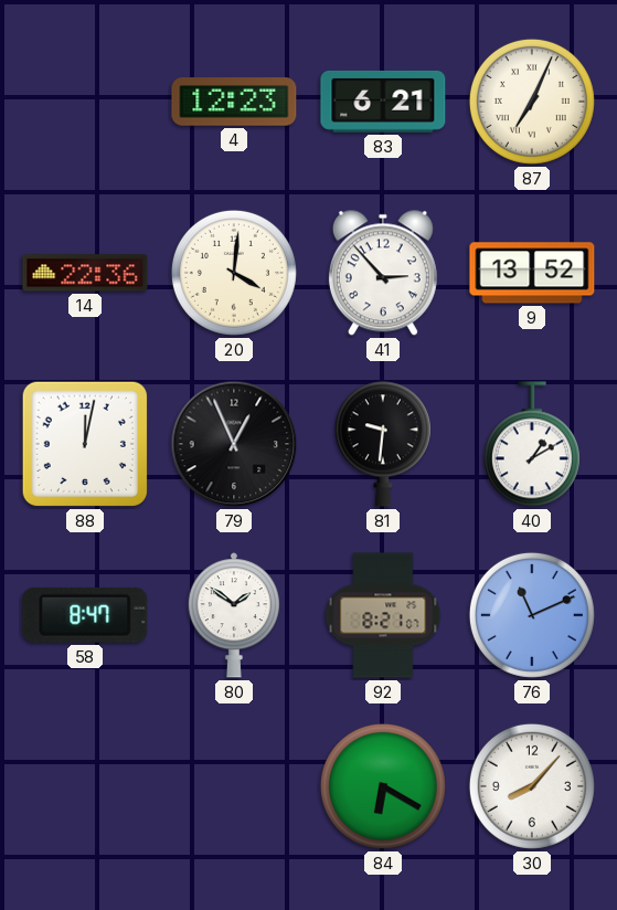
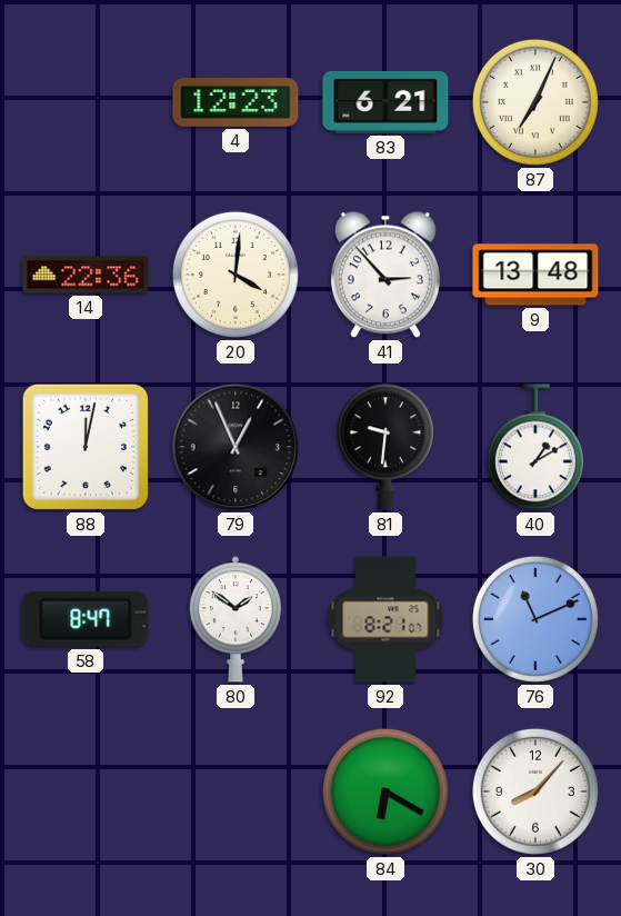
9: 13:52 -> 13:48
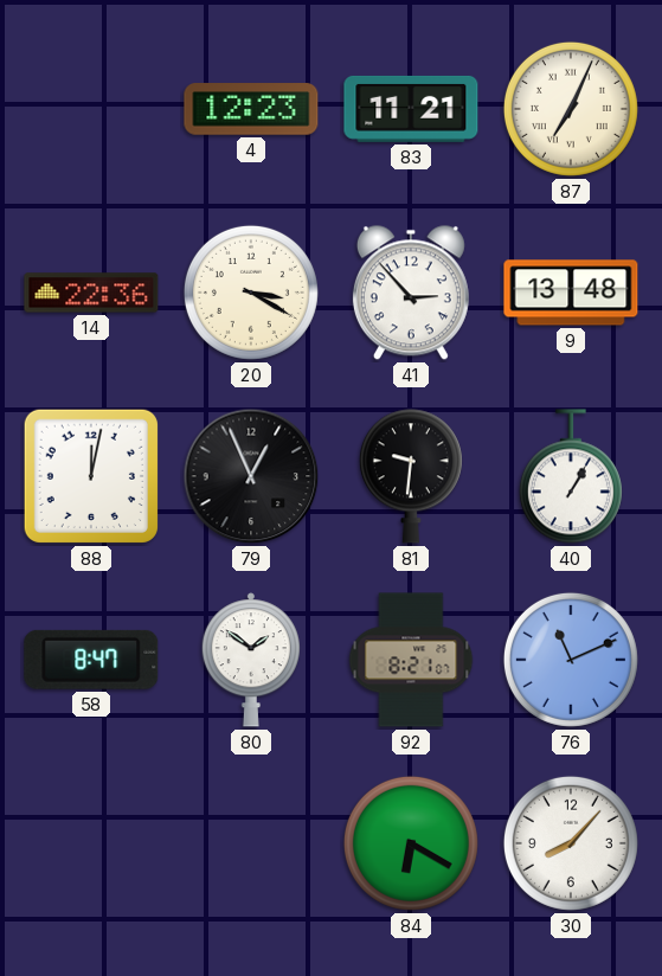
83: 6:21 -> 11:21
20: 4:01 -> 3:20
40: 1:10 -> 1:05
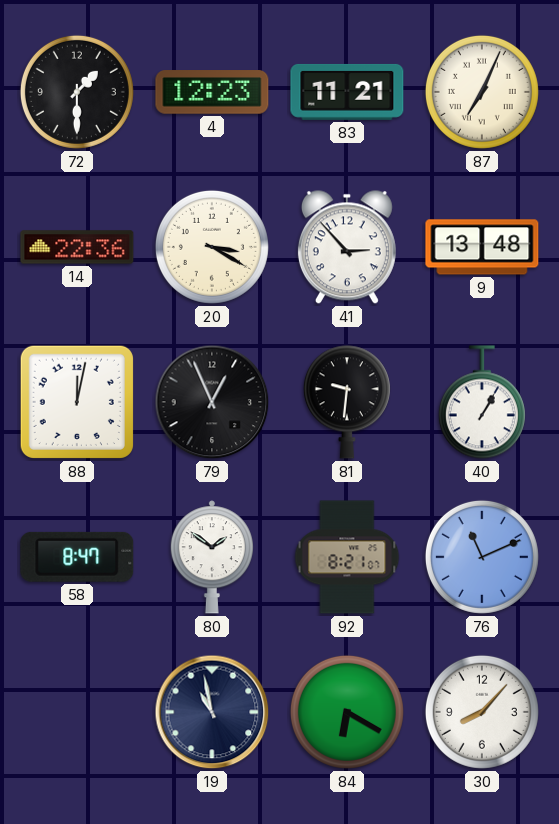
72: none -> 1:30
19: none -> 10:58
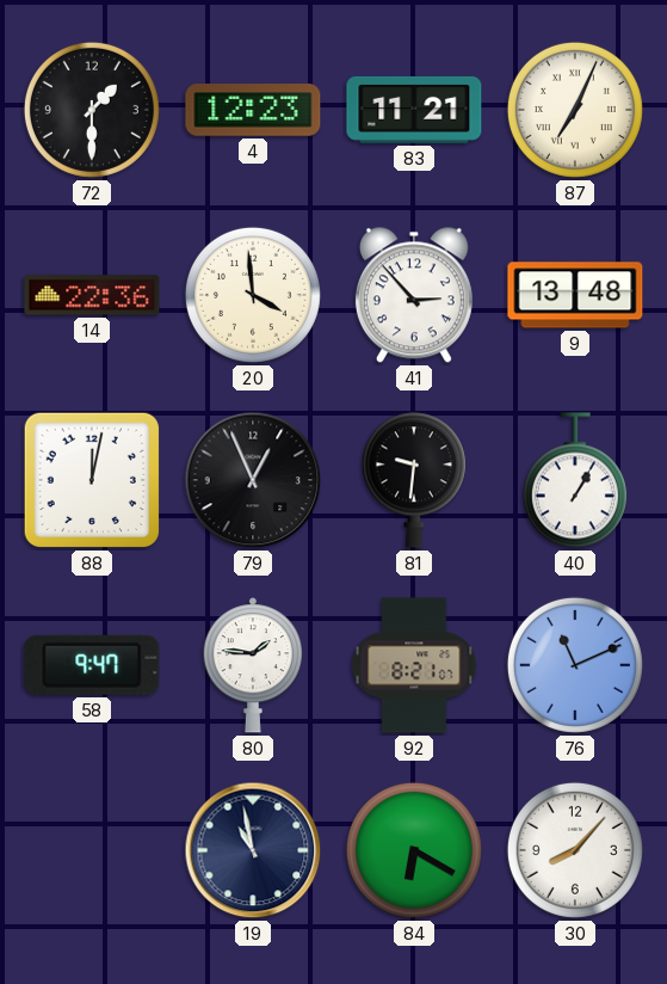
20: 3:20 -> 3:59
58: 8:47 -> 9:47
80: 1:51 -> 1:46
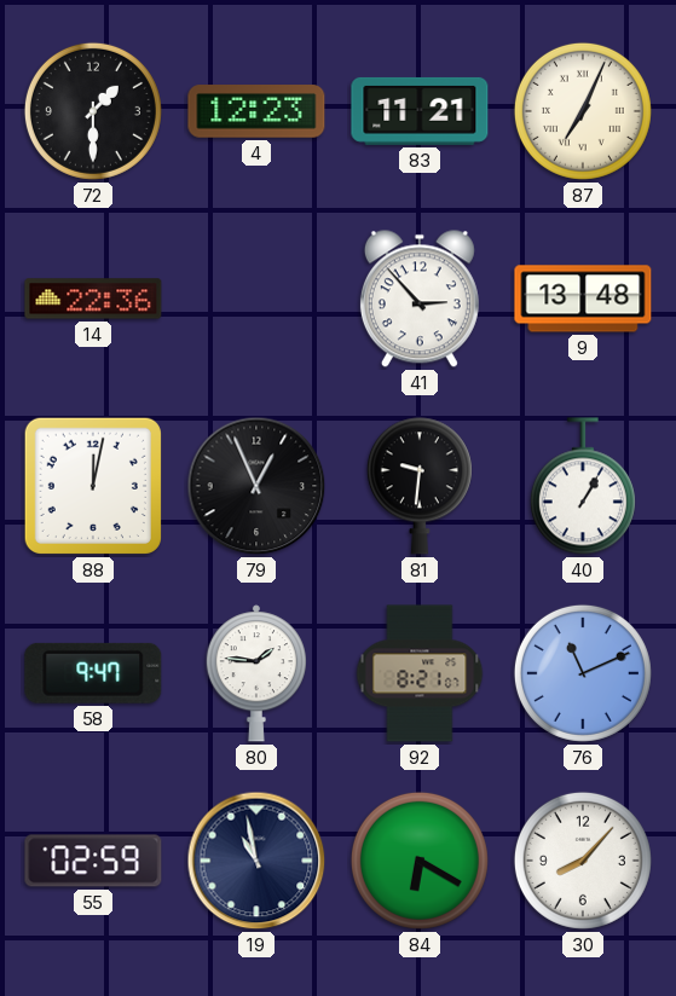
20: 3:59 -> none
55: none -> 02:59
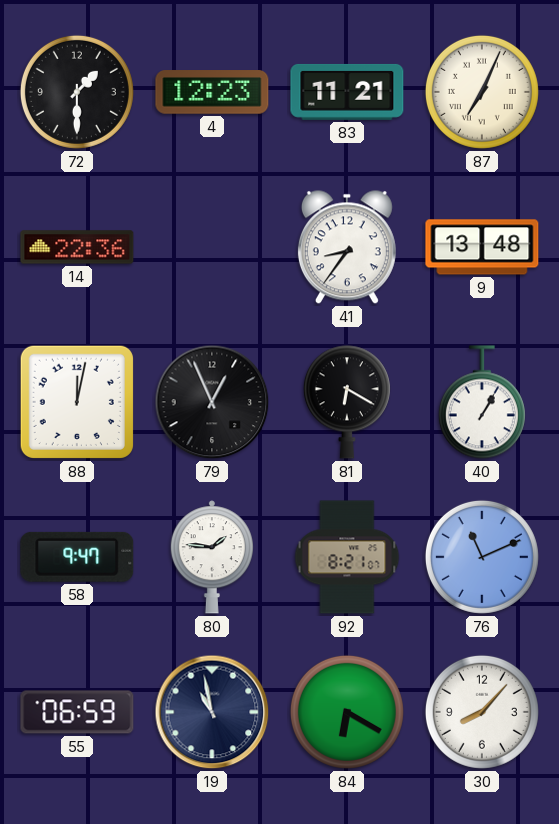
41: 2:53 -> 8:36
81: 9:31 -> 6:20
55: 02:59 -> 06:59
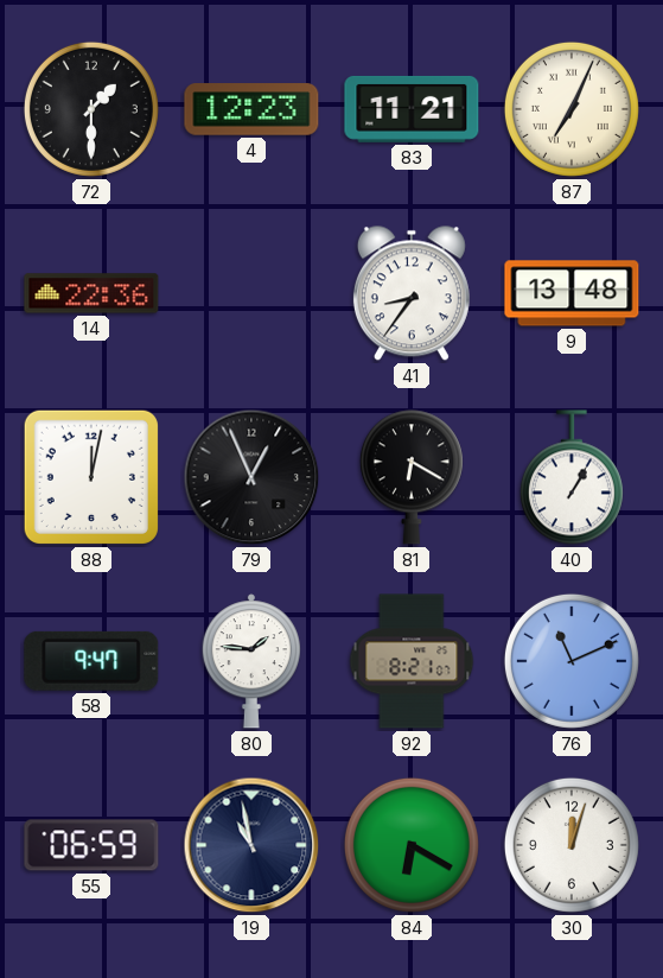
30: 8:07 -> 12:03
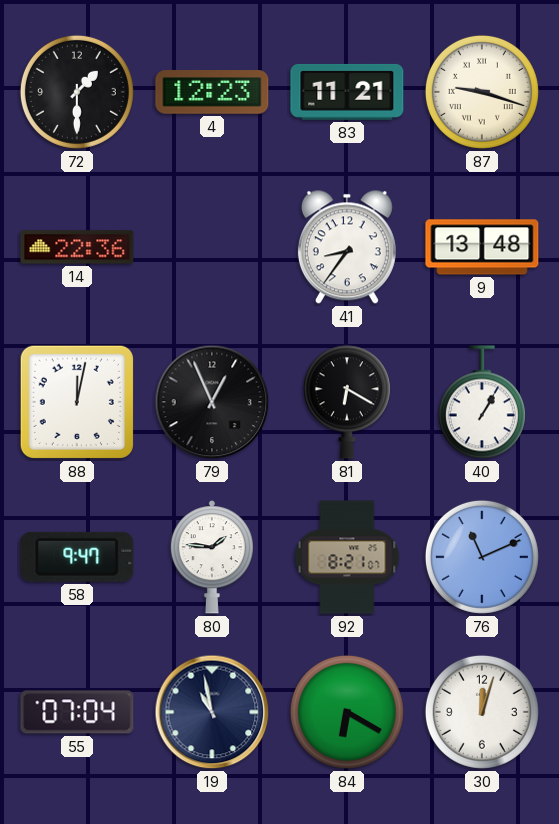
87: 7:04 -> 9:18
55: 06:59 -> 07:04
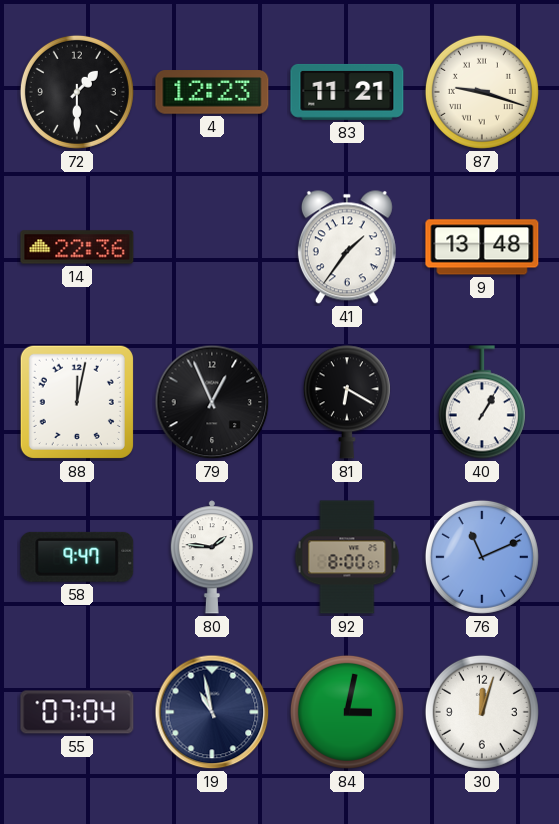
41: 8:36 -> 1:36
92: 8:21 -> 8:00
84: 6:20 -> 3:02
